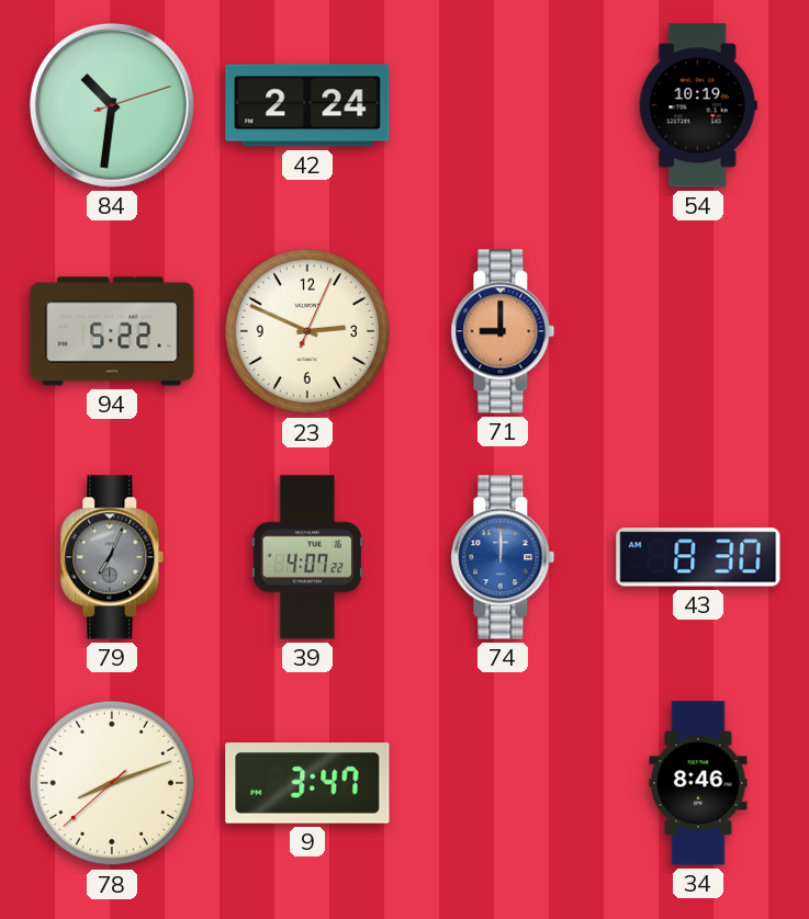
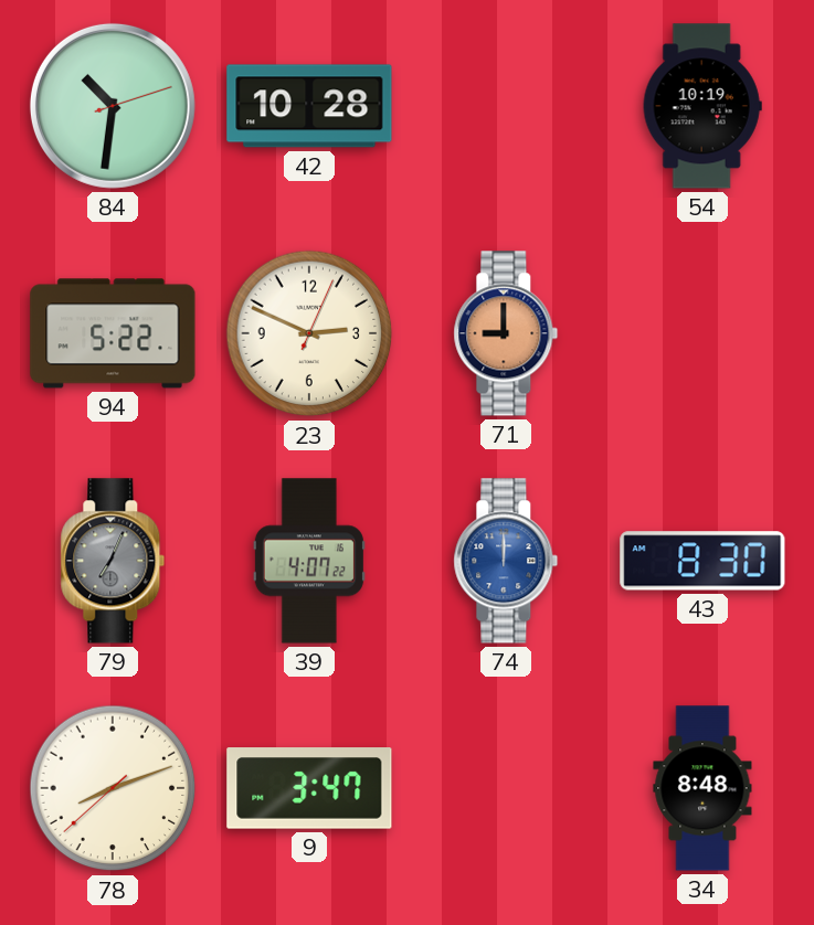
42: 2:24 -> 10:28
34: 8:46 -> 8:48
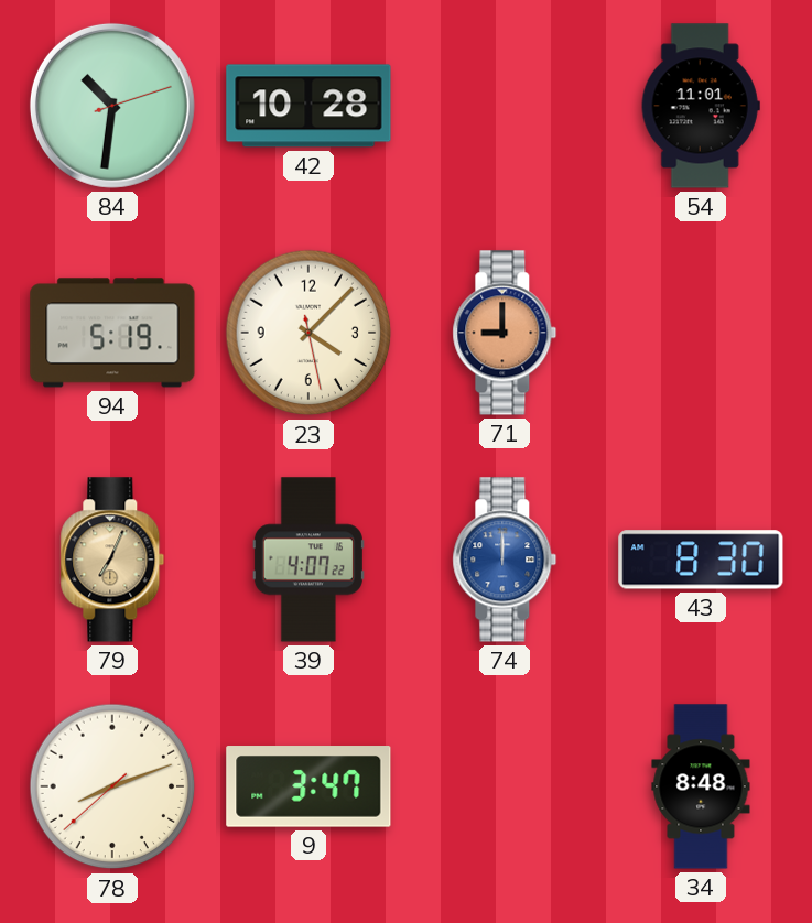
54: 10:19 -> 11:01
94: 5:22 -> 5:19
23: 2:49 -> 4:07
79 dial: grey -> champagne
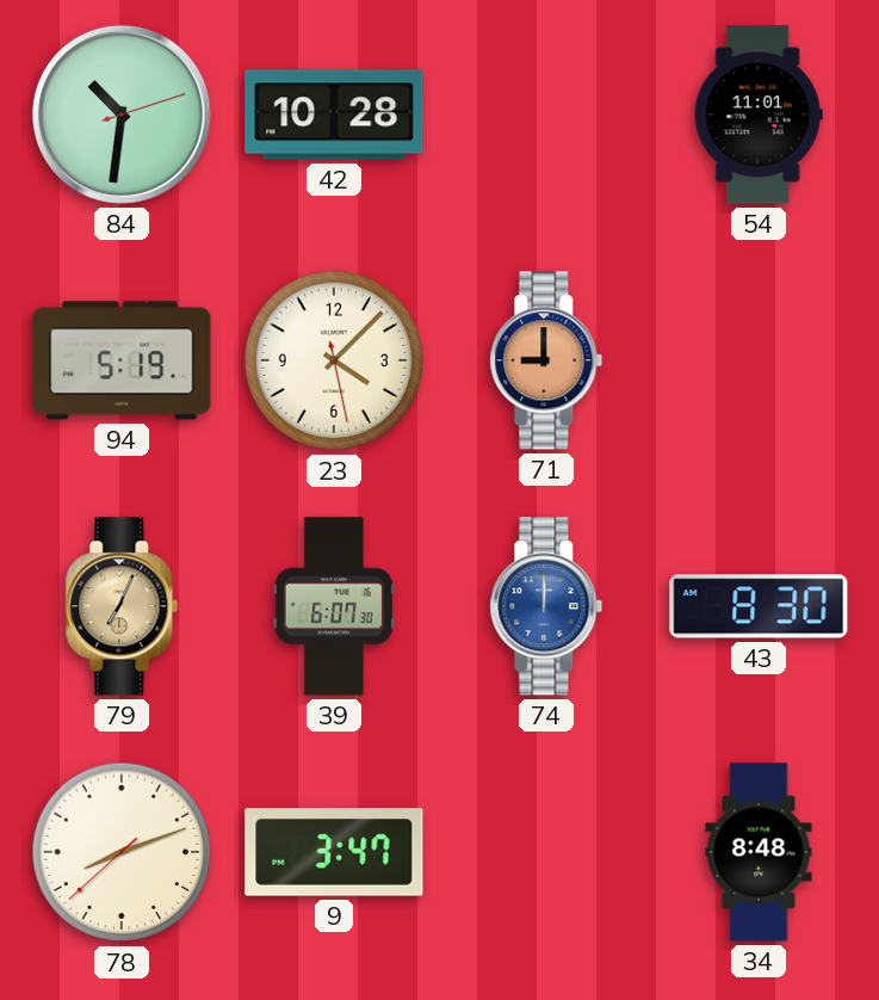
39: 4:07 -> 6:07
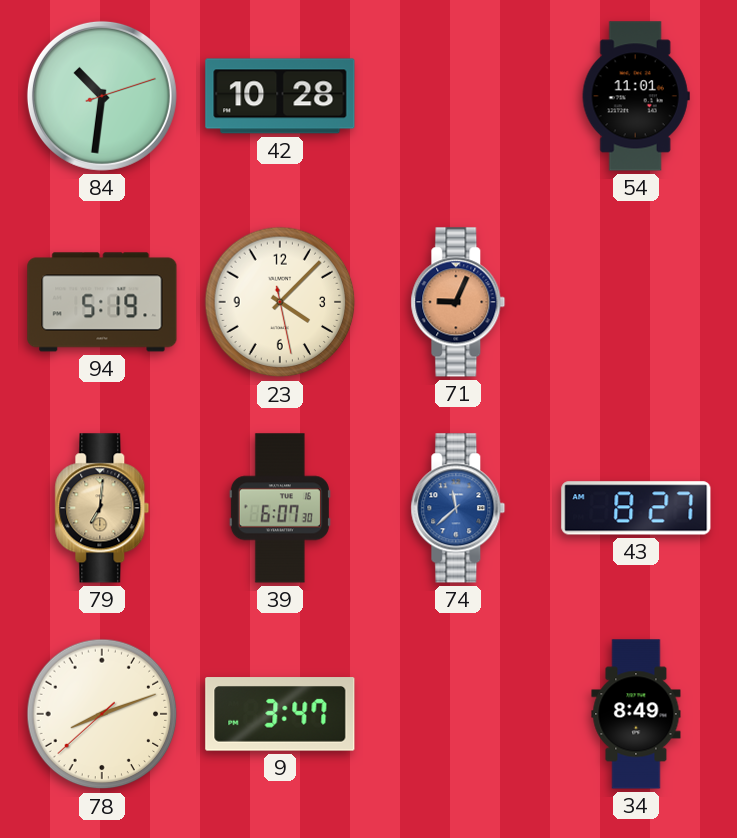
71: 9:00 -> 9:04
79: 7:04 -> 7:01
74: 12:00 -> 11:38
43: 8:30 -> 8:27
34: 8:48 -> 8:49
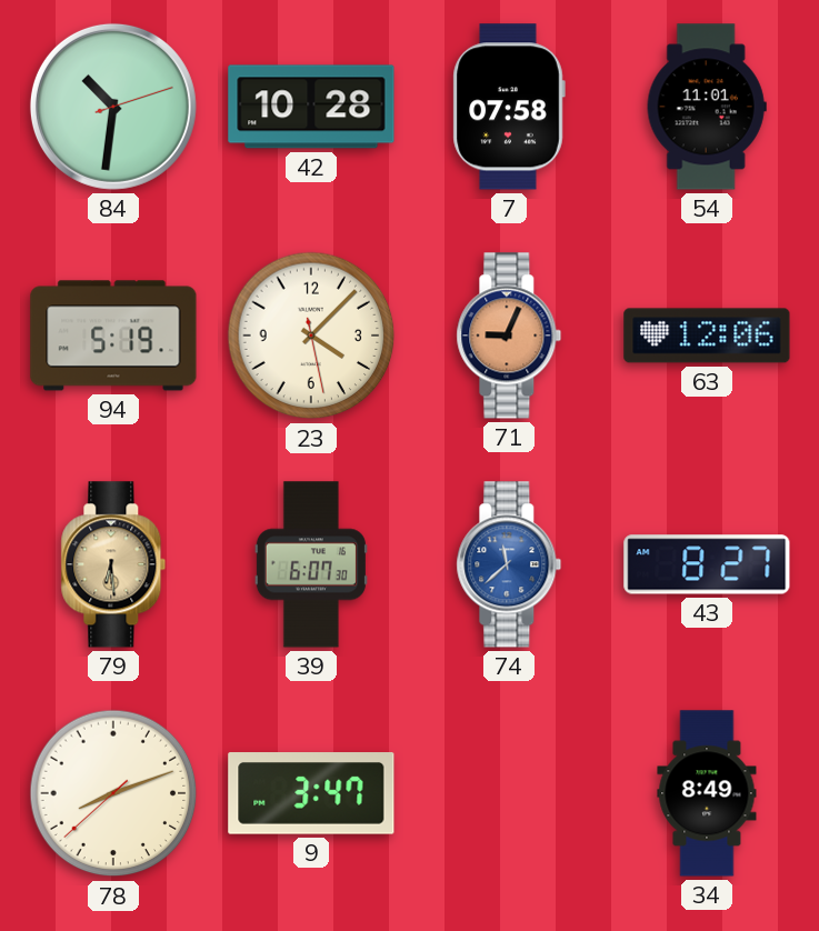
7: none -> 07:58
63: none -> 12:06
79: 7:01 -> 6:29
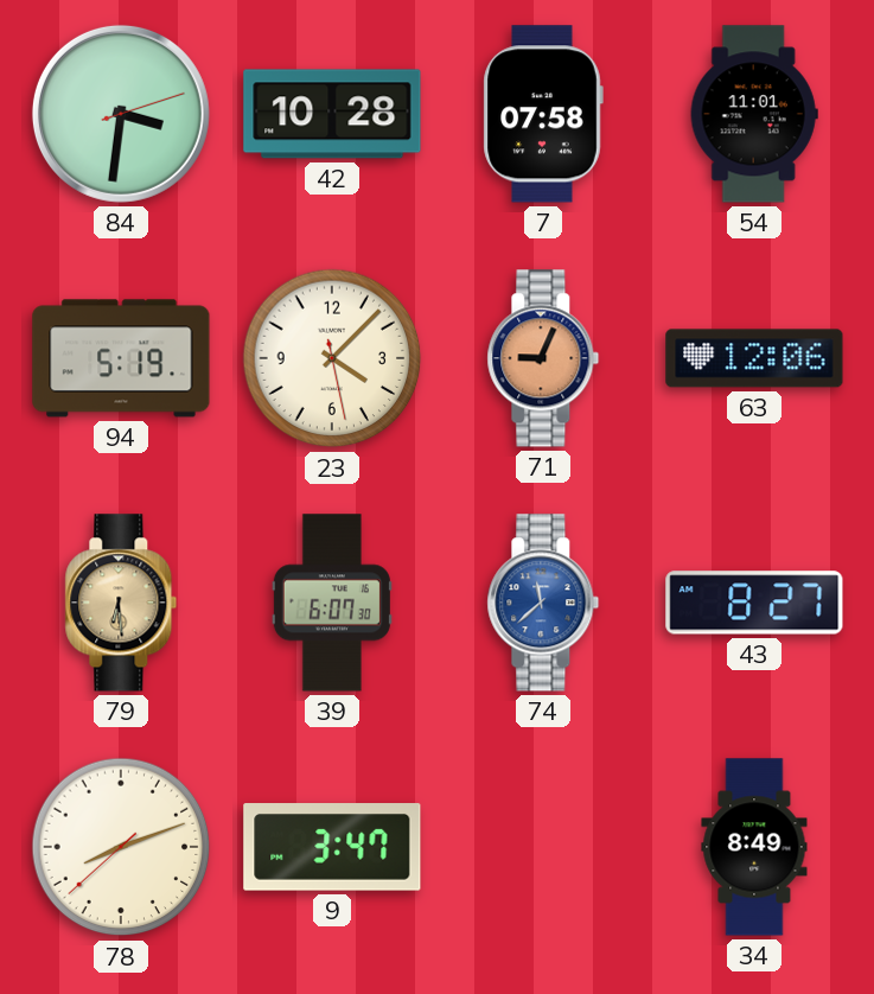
84: 10:31 -> 3:31
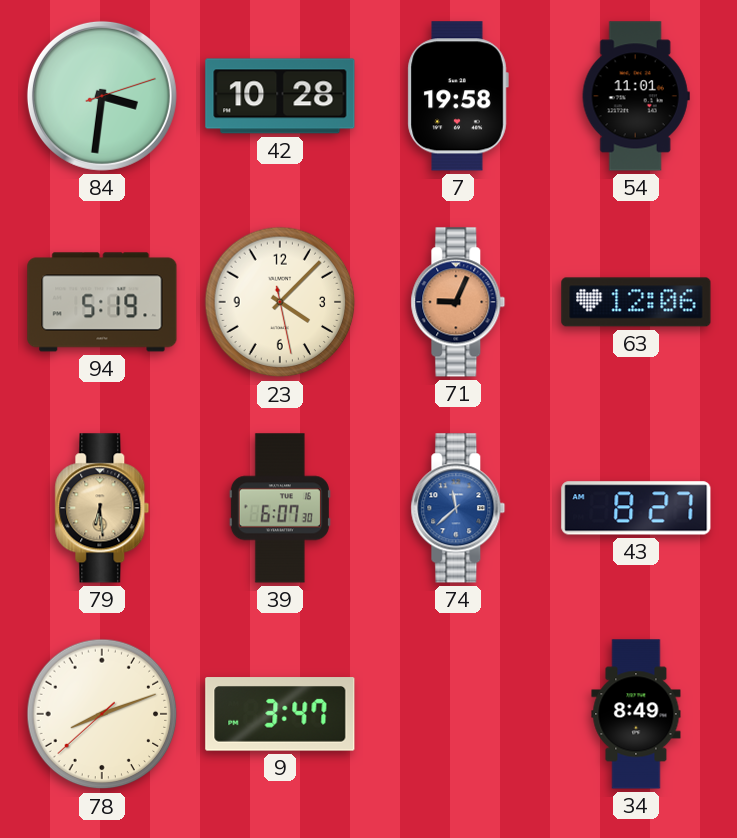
7: 07:58 -> 19:58
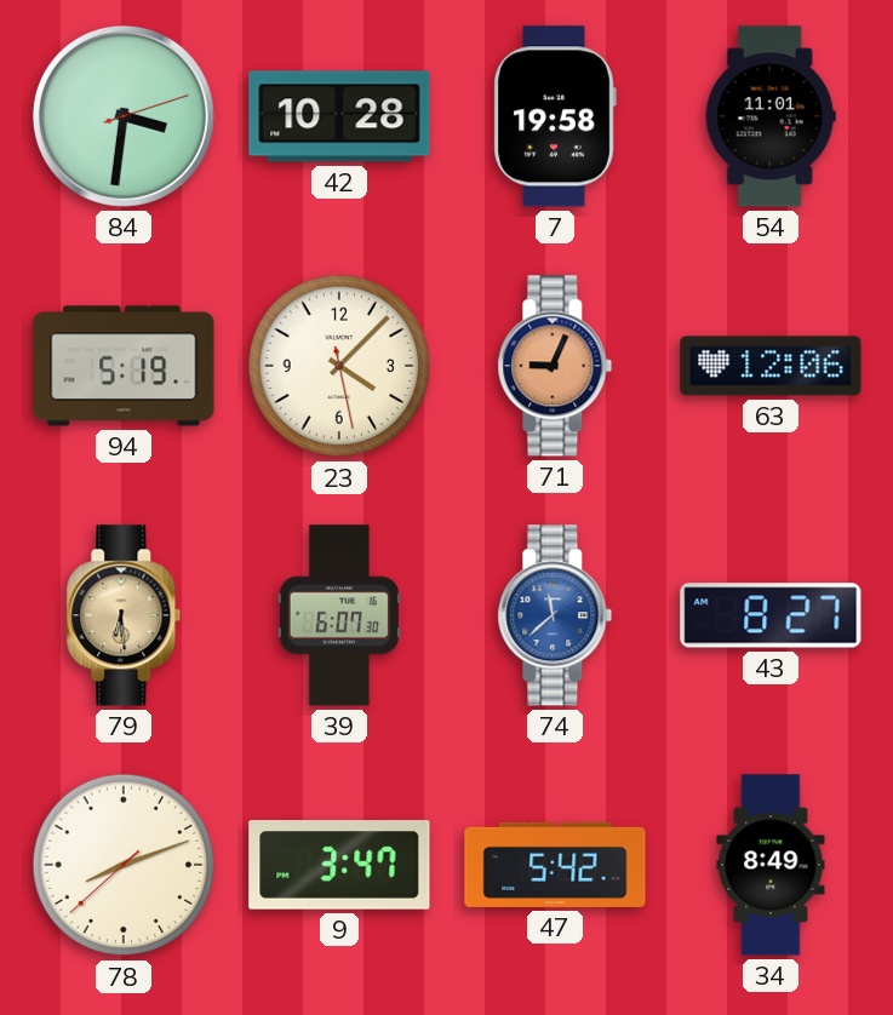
47: none -> 5:42
